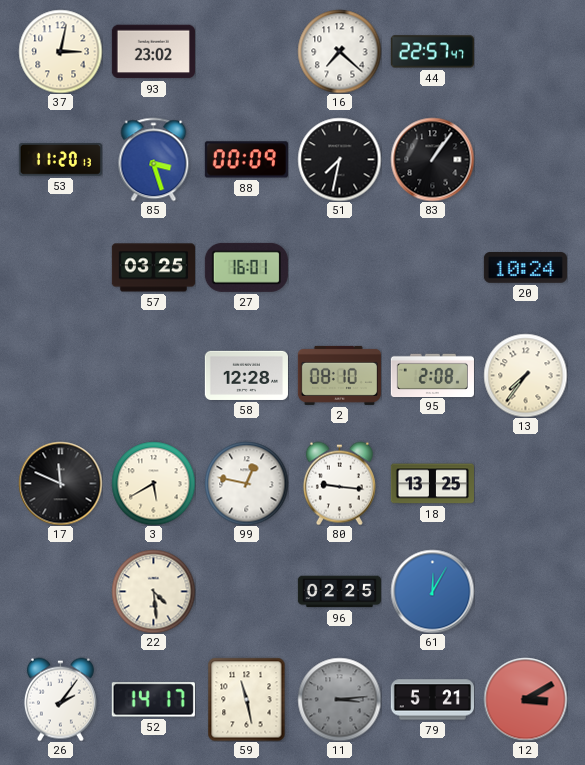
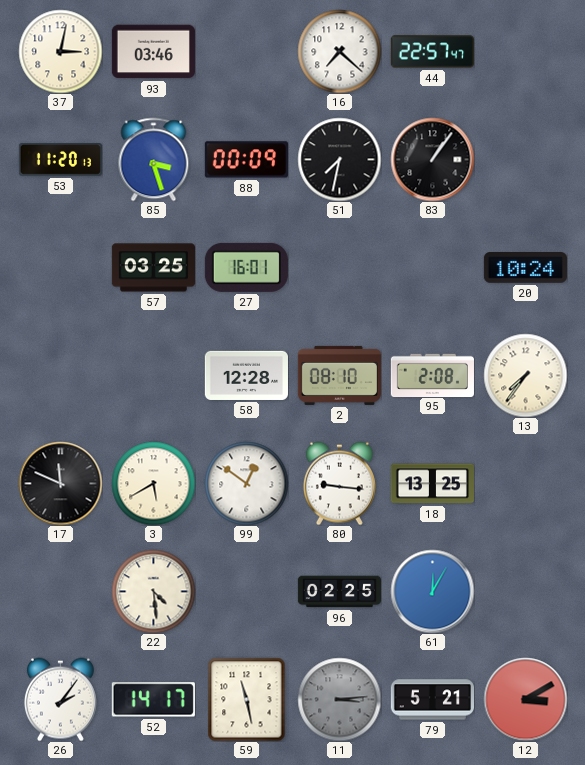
93: 23:02 -> 03:46
99: 12:47 -> 12:51
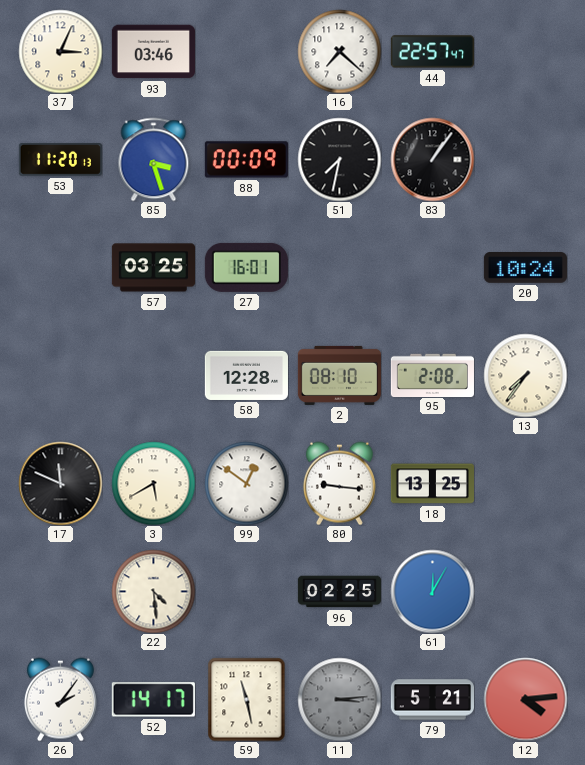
37: 3:02 -> 3:04
12: 3:10 -> 4:14
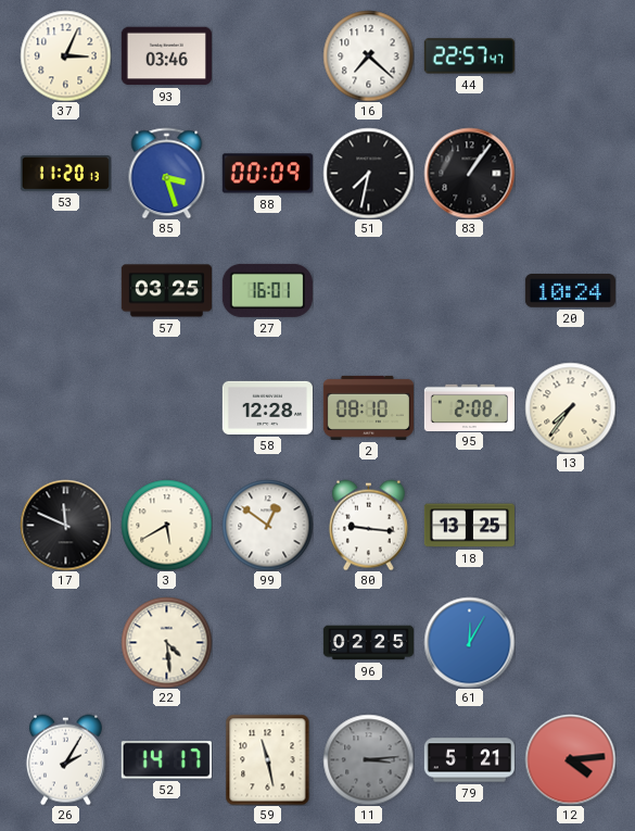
26: 2:06 -> 2:05
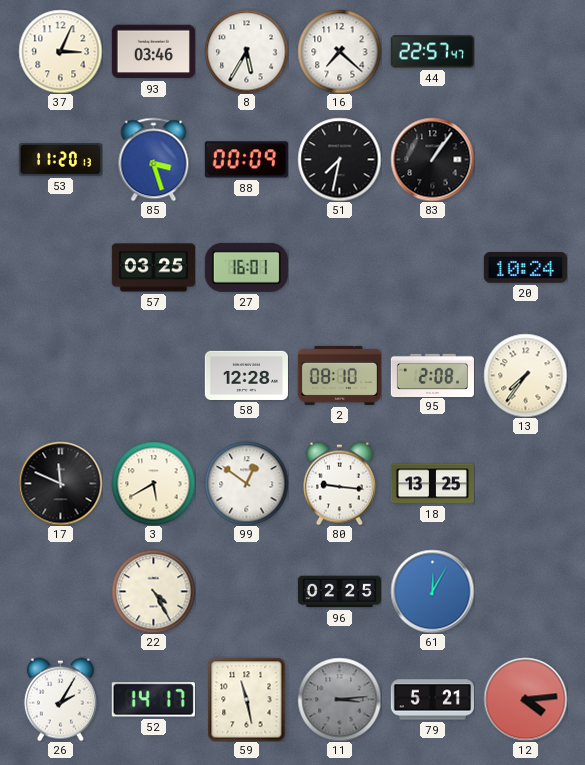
8: none -> 5:35
22: 4:29 -> 4:25
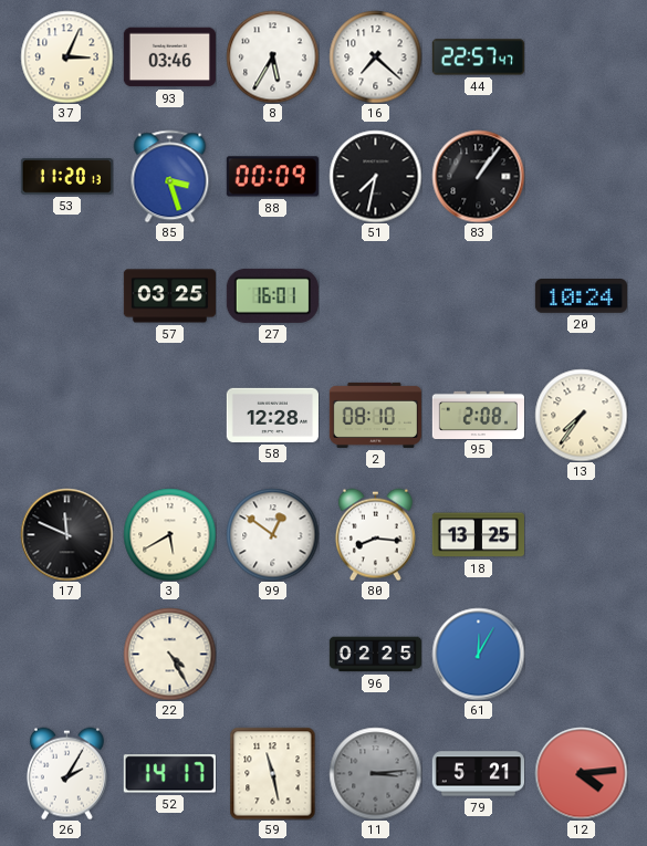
80: 9:16 -> 8:16
